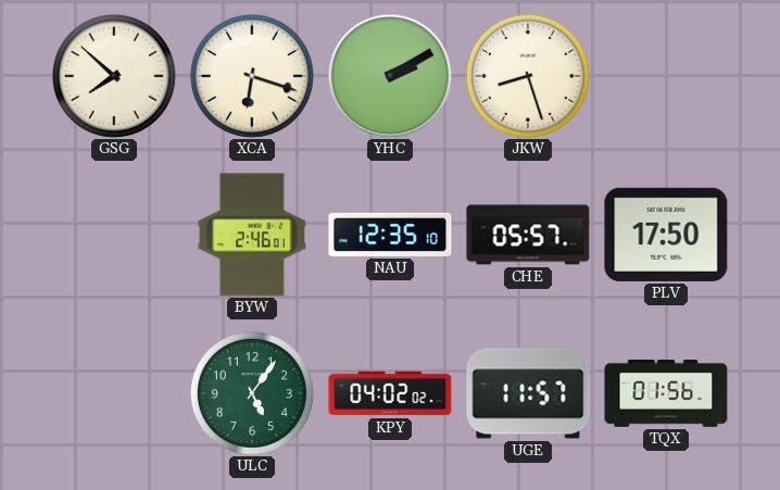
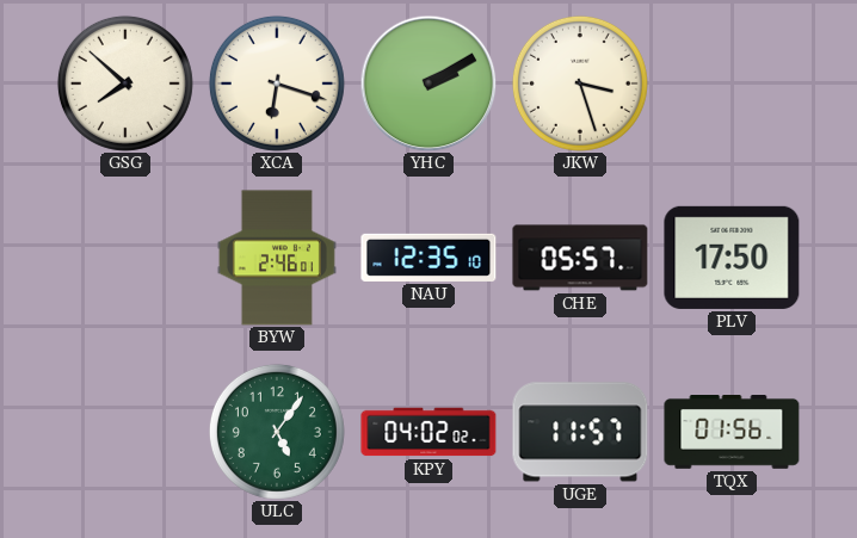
JKW: 8:27 -> 3:27
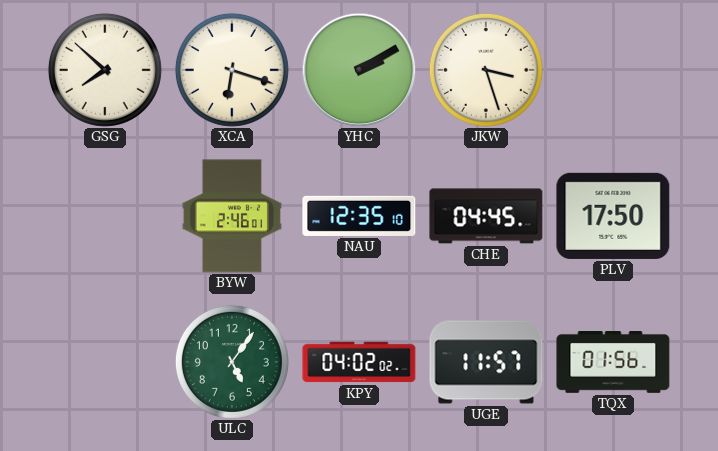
CHE: 05:57 -> 04:45
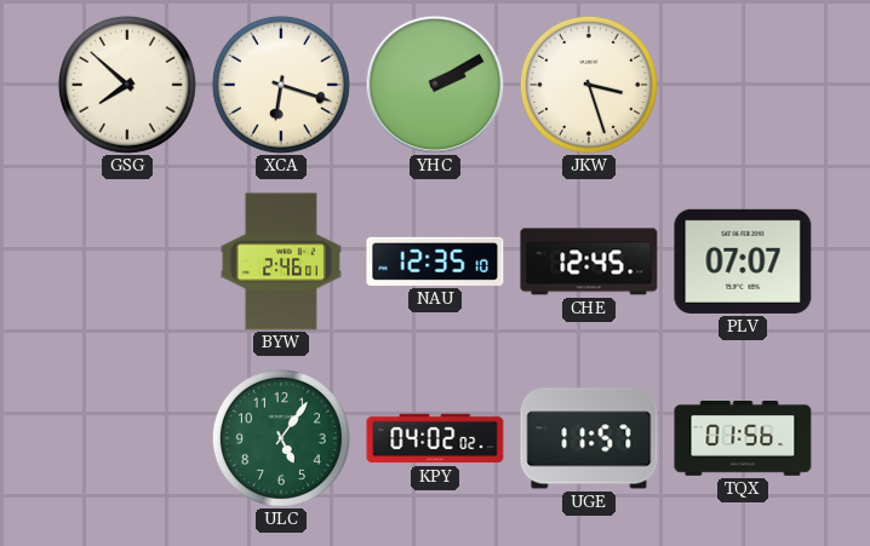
CHE: 04:45 -> 12:45
PLV: 17:50 -> 07:07
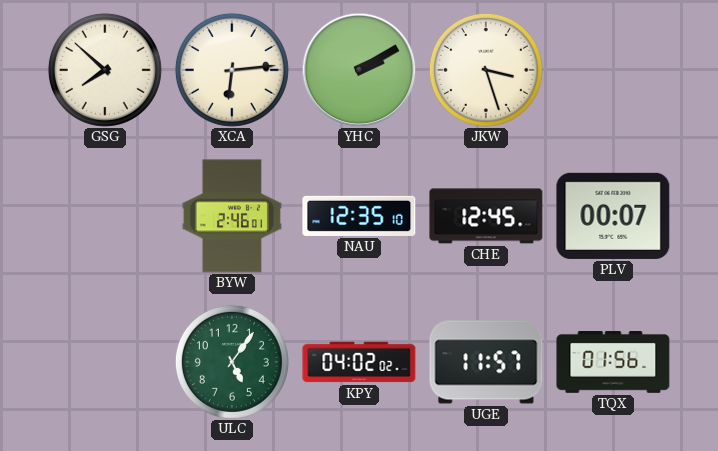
XCA: 6:18 -> 6:14
PLV: 07:07 -> 00:07
